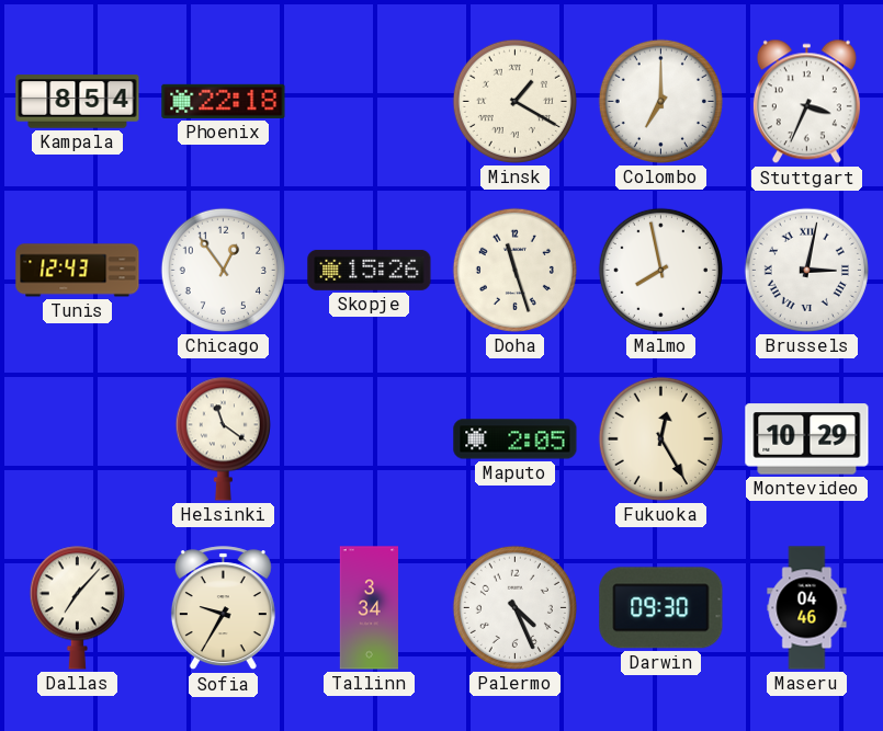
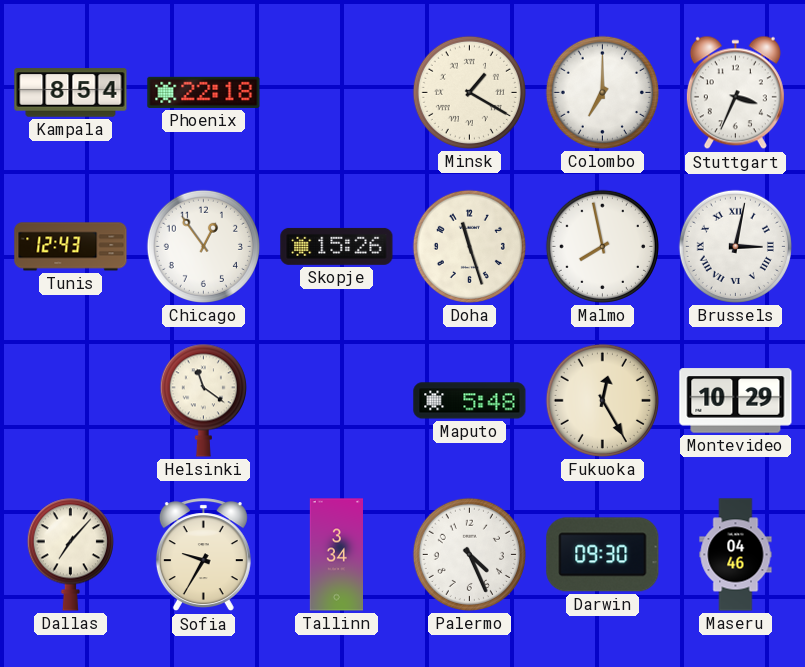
Maputo: 2:05 -> 5:48
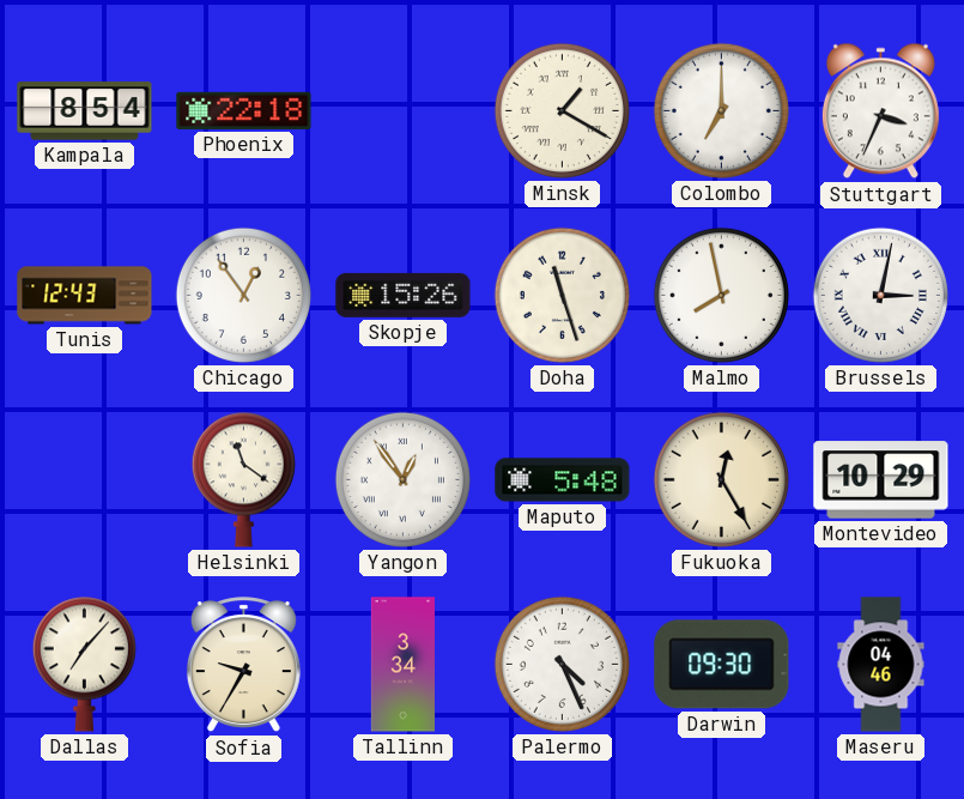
Yangon: none -> 12:54
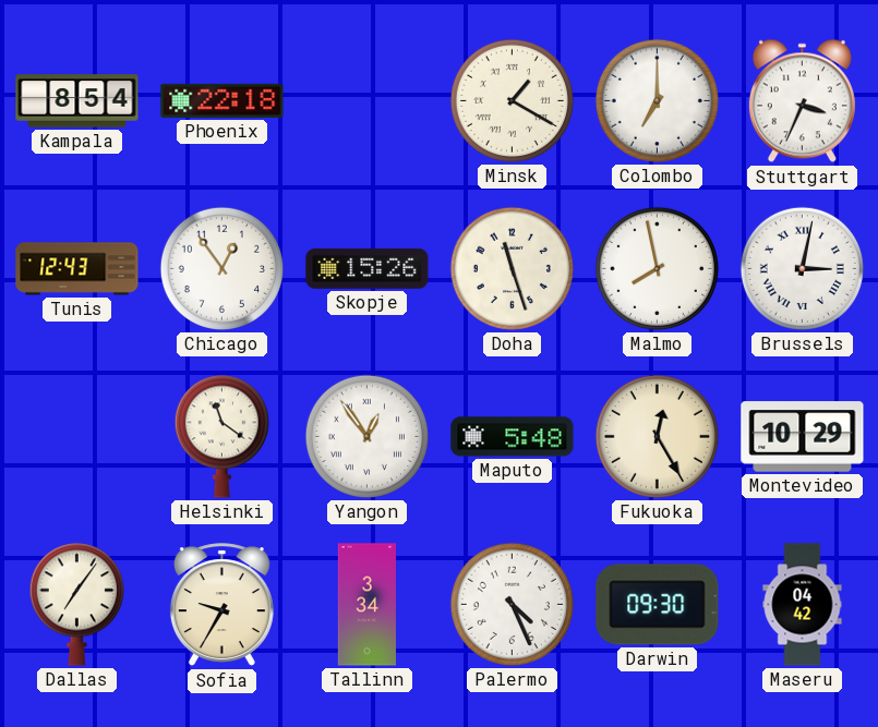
Dallas: 7:07 -> 7:06
Maseru: 04:46 -> 04:42
